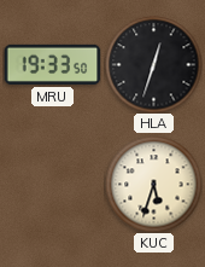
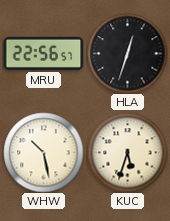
MRU: 19:33 -> 22:56
WHW: none -> 10:28
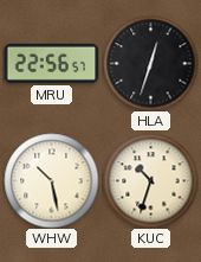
KUC: 5:33 -> 10:33
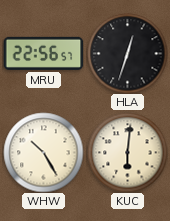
WHW: 10:28 -> 10:25
KUC: 10:33 -> 6:01
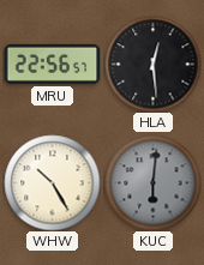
HLA: 12:33 -> 12:29
KUC dial: cream -> grey
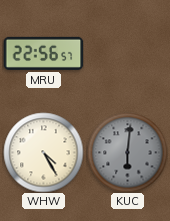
HLA: 12:29 -> none
WHW: 10:25 -> 4:25
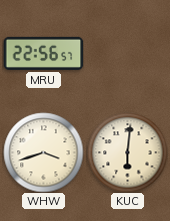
WHW: 4:25 -> 3:42
KUC dial: grey -> cream
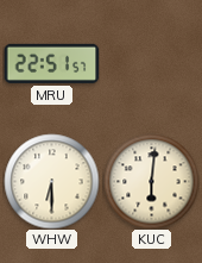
MRU: 22:56 -> 22:51
WHW: 3:42 -> 6:30
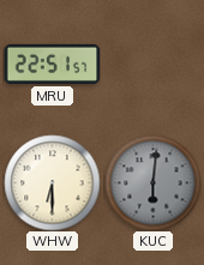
KUC dial: cream -> grey
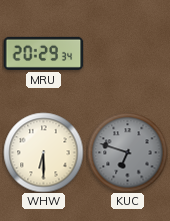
MRU: 22:51 -> 20:29
KUC: 6:01 -> 6:48
